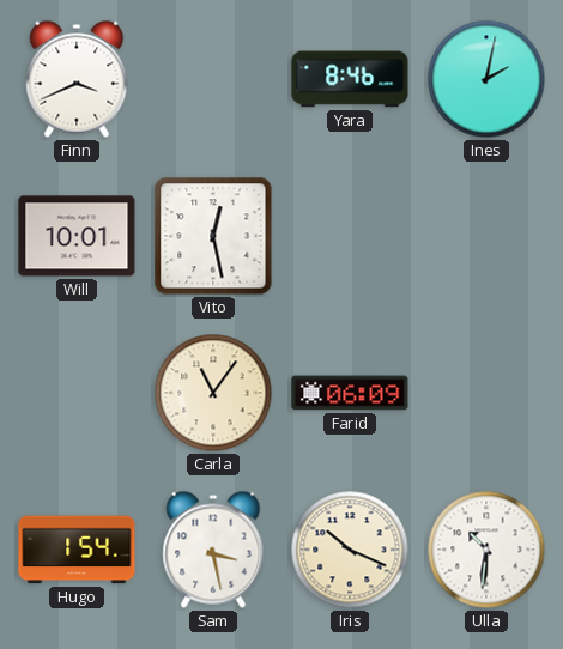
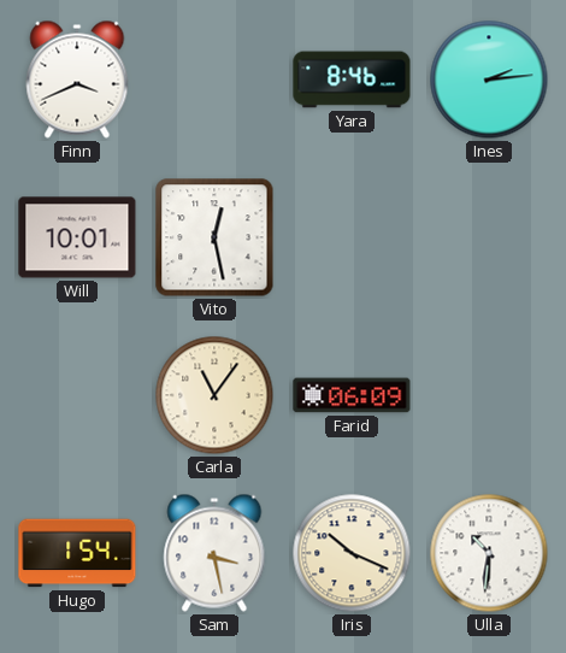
Ines: 2:02 -> 2:14
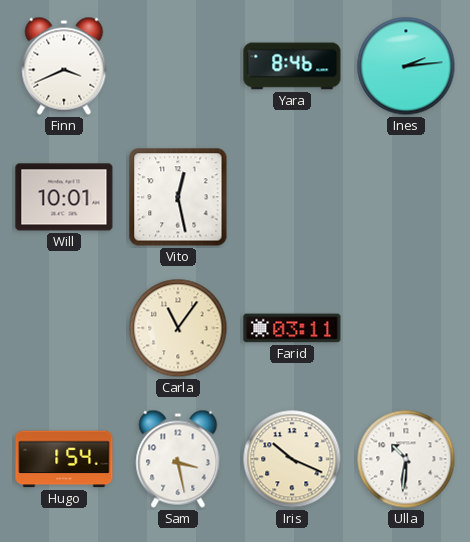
Farid: 06:09 -> 03:11
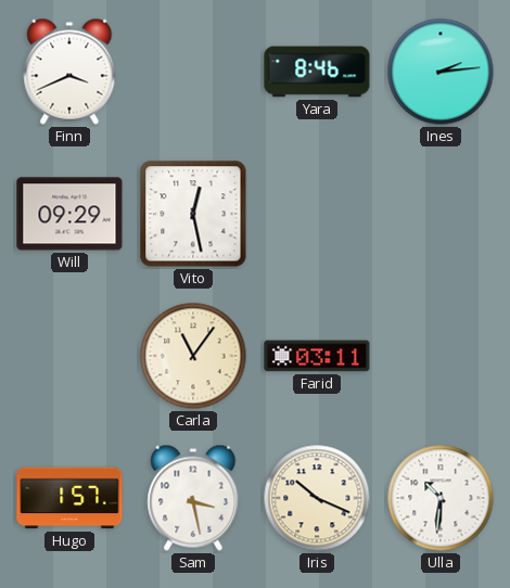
Will: 10:01 -> 09:29
Hugo: 1:54 -> 1:57
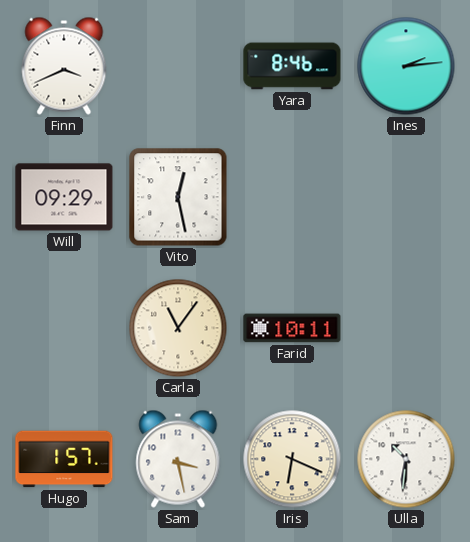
Farid: 03:11 -> 10:11
Iris: 10:19 -> 6:19
